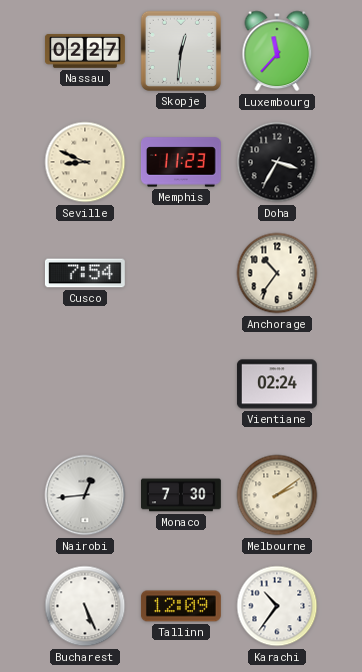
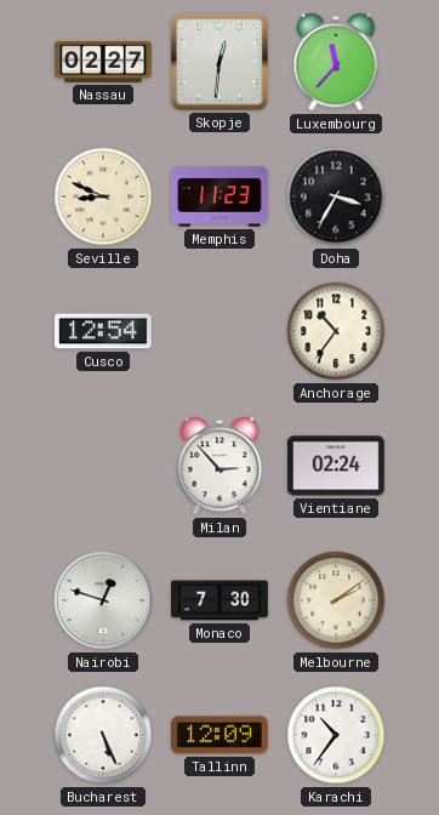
Cusco: 7:54 -> 12:54
Milan: none -> 2:53
Nairobi: 12:44 -> 12:48
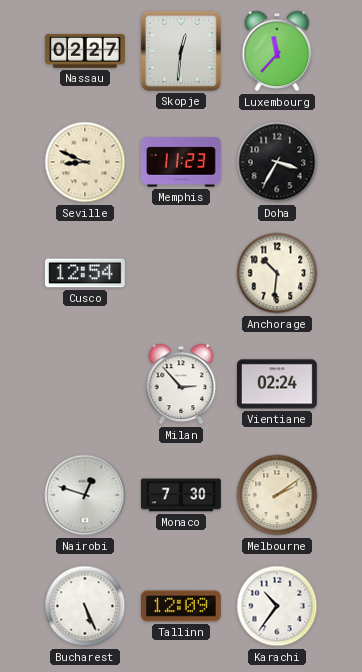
Anchorage: 10:36 -> 10:31
